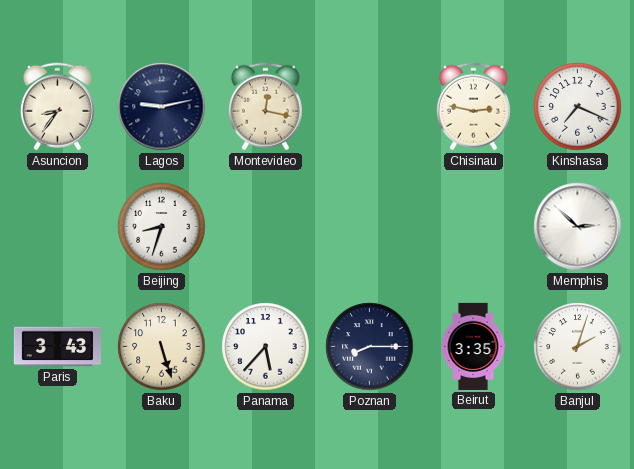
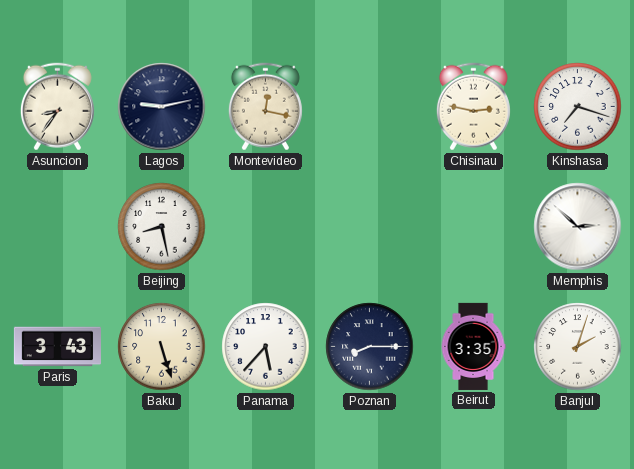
Kinshasa: 7:19 -> 7:18
Beijing: 8:33 -> 8:28
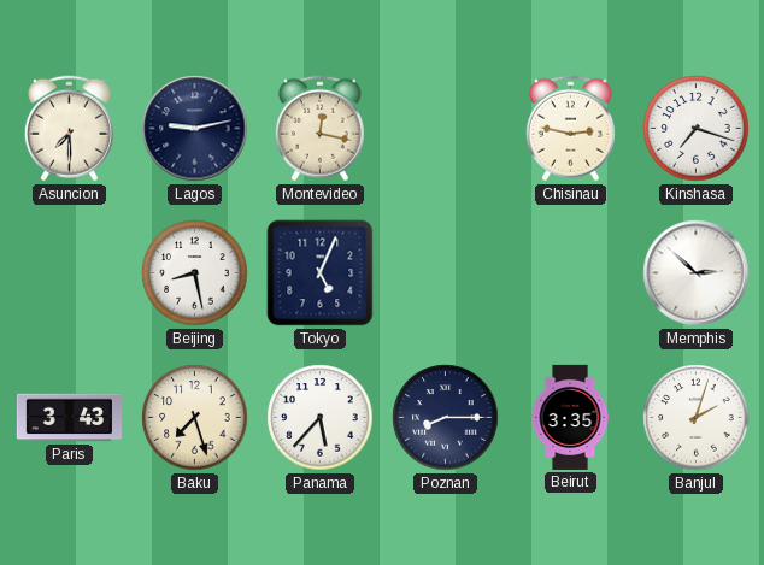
Asuncion: 8:36 -> 7:30
Tokyo: none -> 5:04
Baku: 5:27 -> 7:27
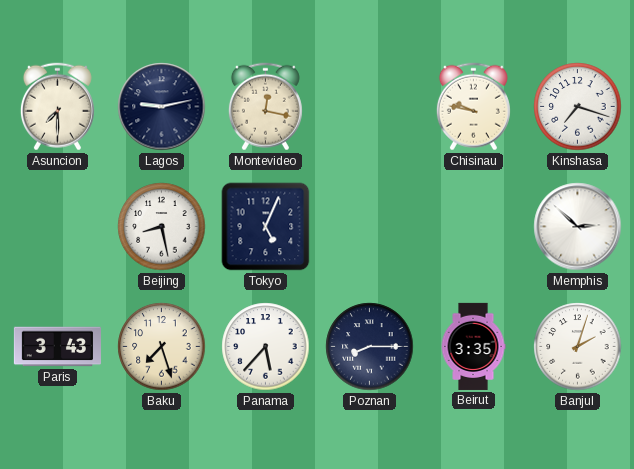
Chisinau: 2:47 -> 9:47
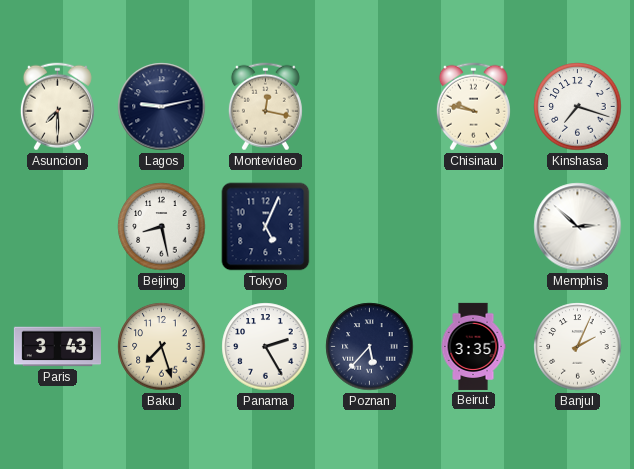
Panama: 5:37 -> 2:25
Poznan: 8:15 -> 5:37
Banjul: 2:03 -> 2:04
